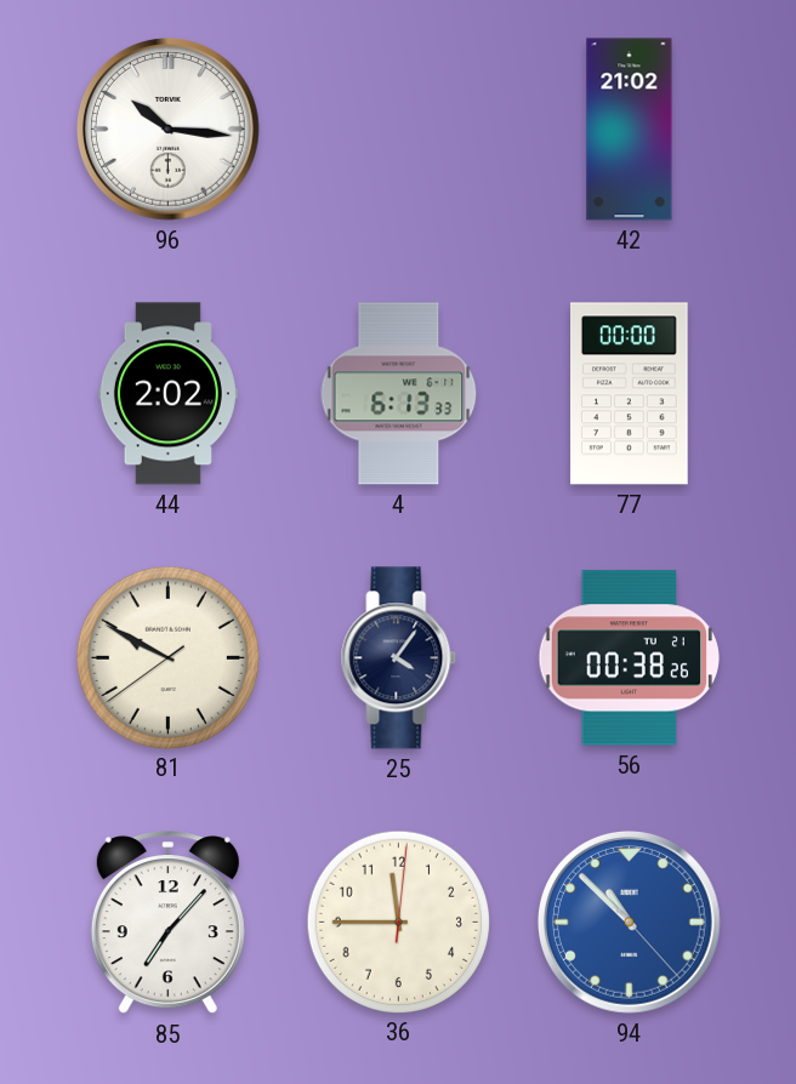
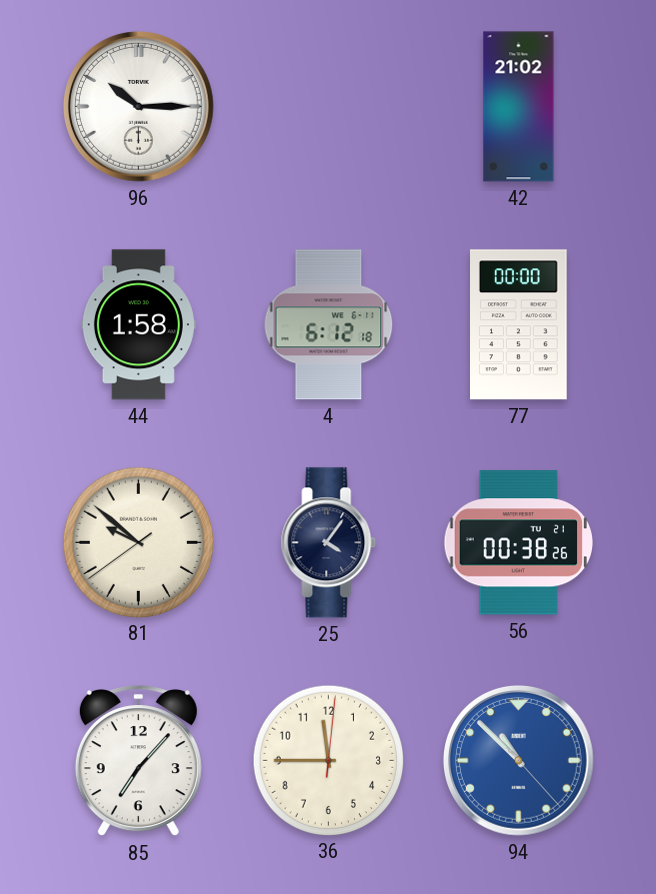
96: 10:16 -> 10:15
44: 2:02 -> 1:58
4: 6:13 -> 6:12
81: 9:49 -> 9:51
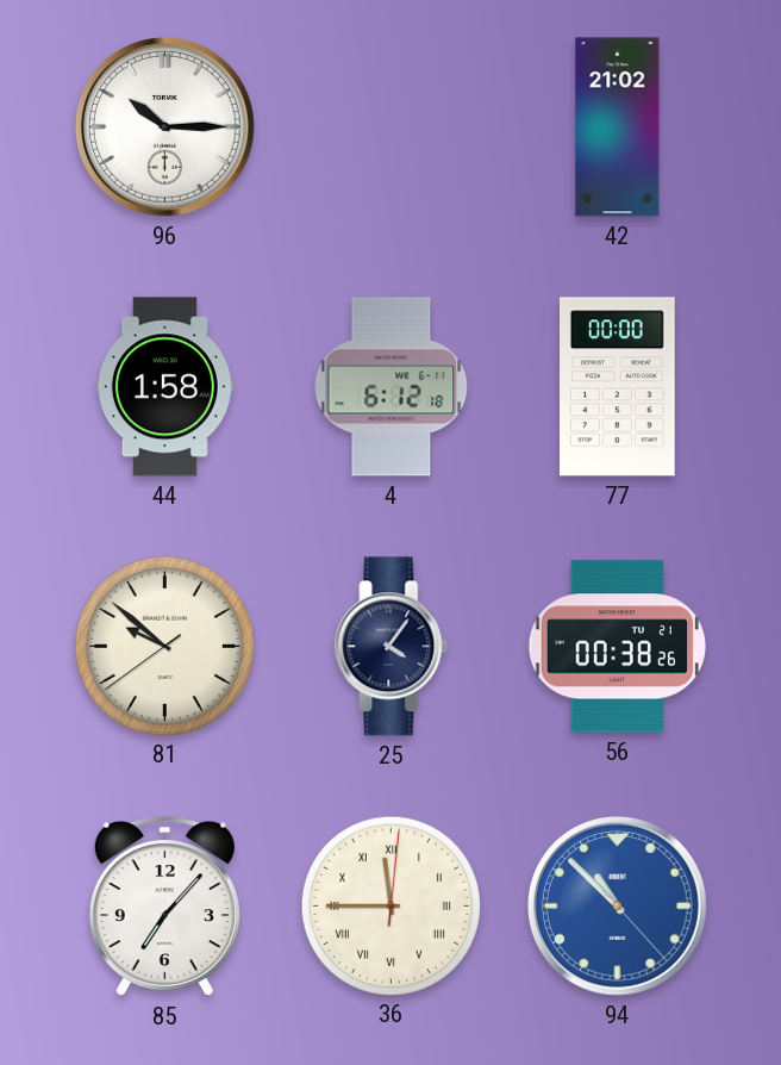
36 numerals: Arabic -> Roman
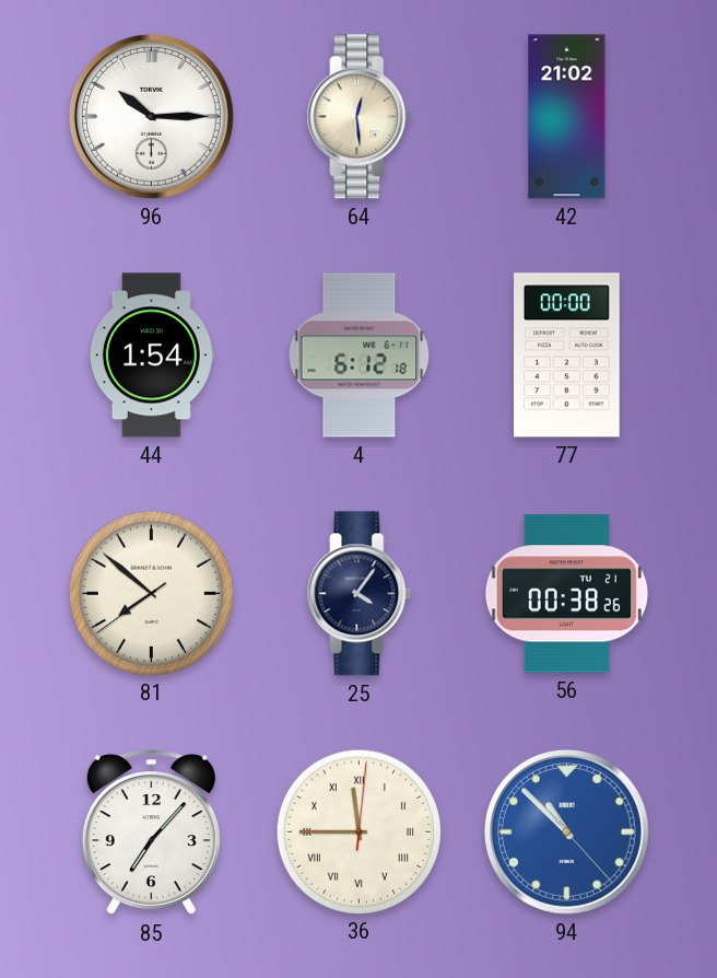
64: none -> 12:29
44: 1:58 -> 1:54
81: 9:51 -> 7:51
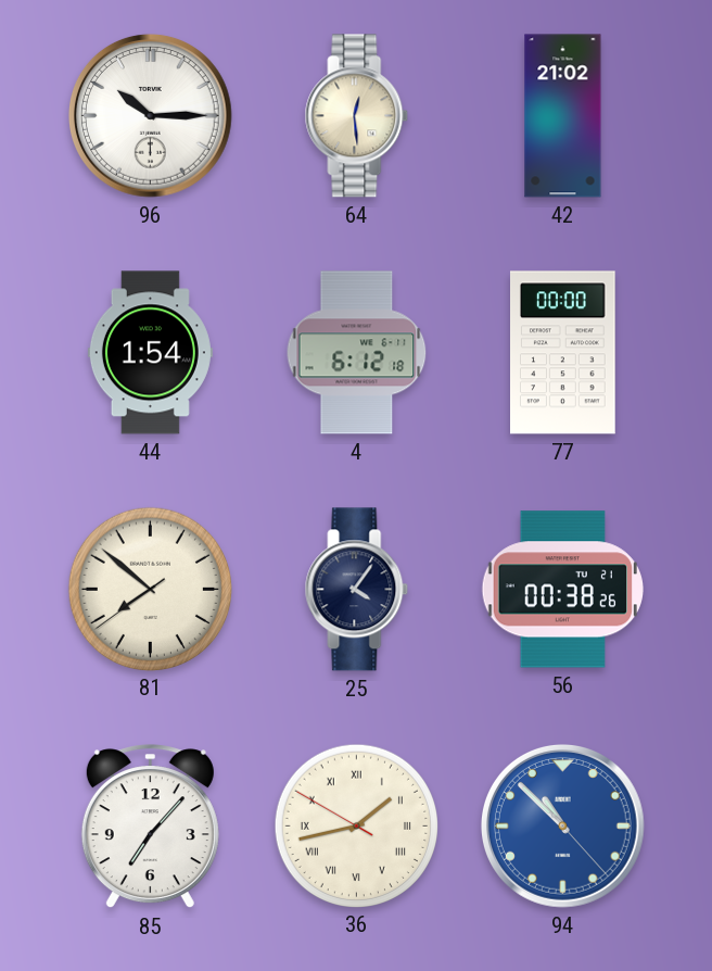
36: 11:45 -> 1:42
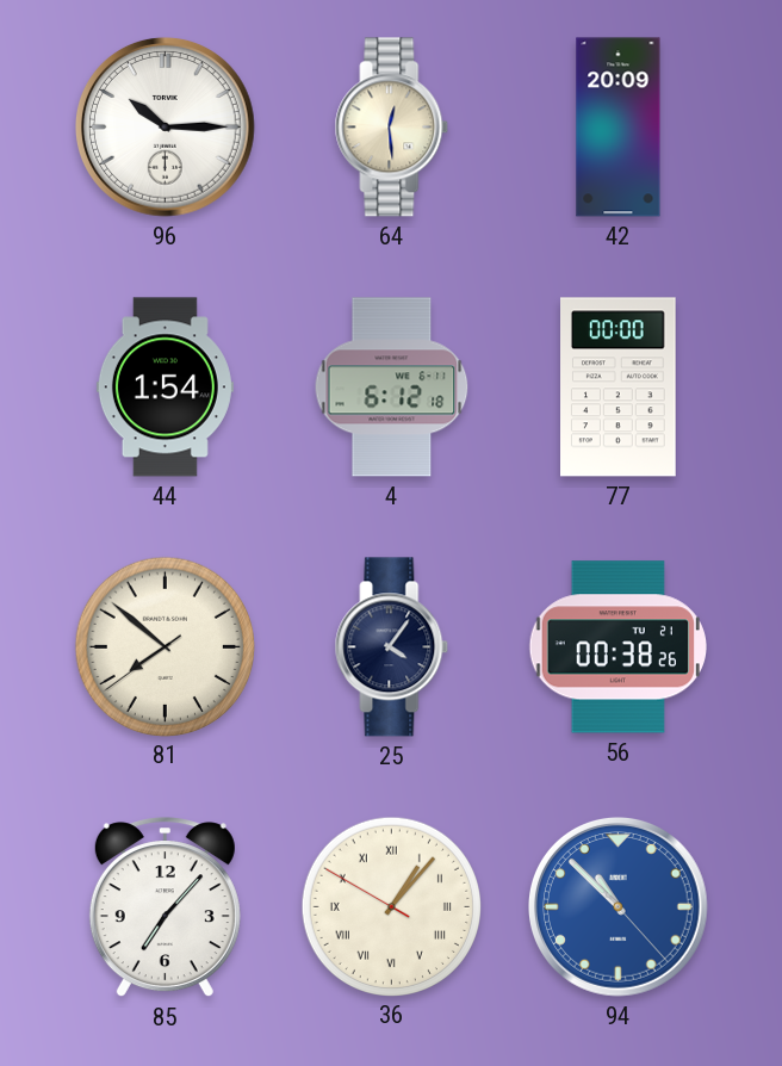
42: 21:02 -> 20:09
36: 1:42 -> 1:06
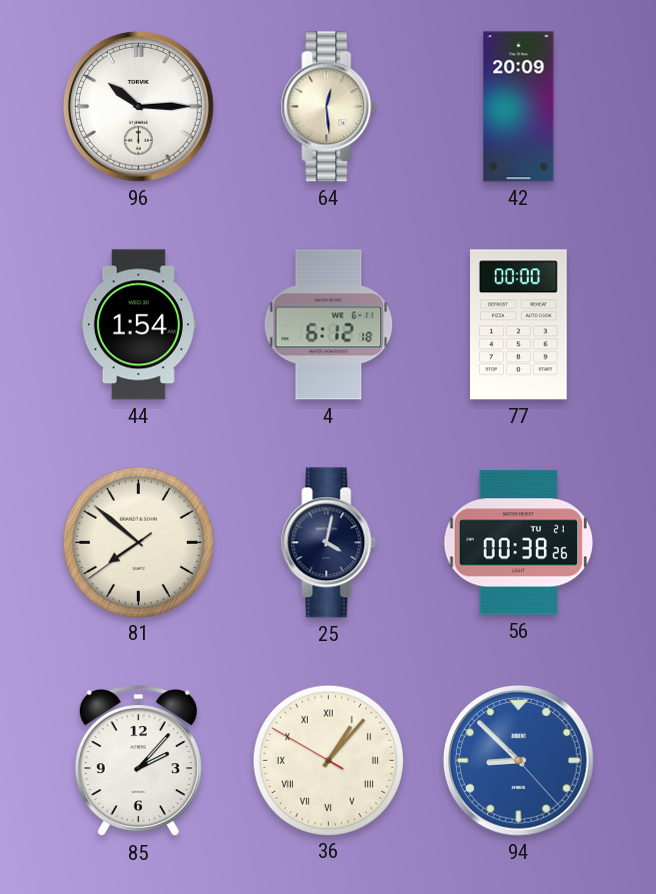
25: 4:06 -> 4:02
85: 7:07 -> 2:07
94: 10:52 -> 8:52
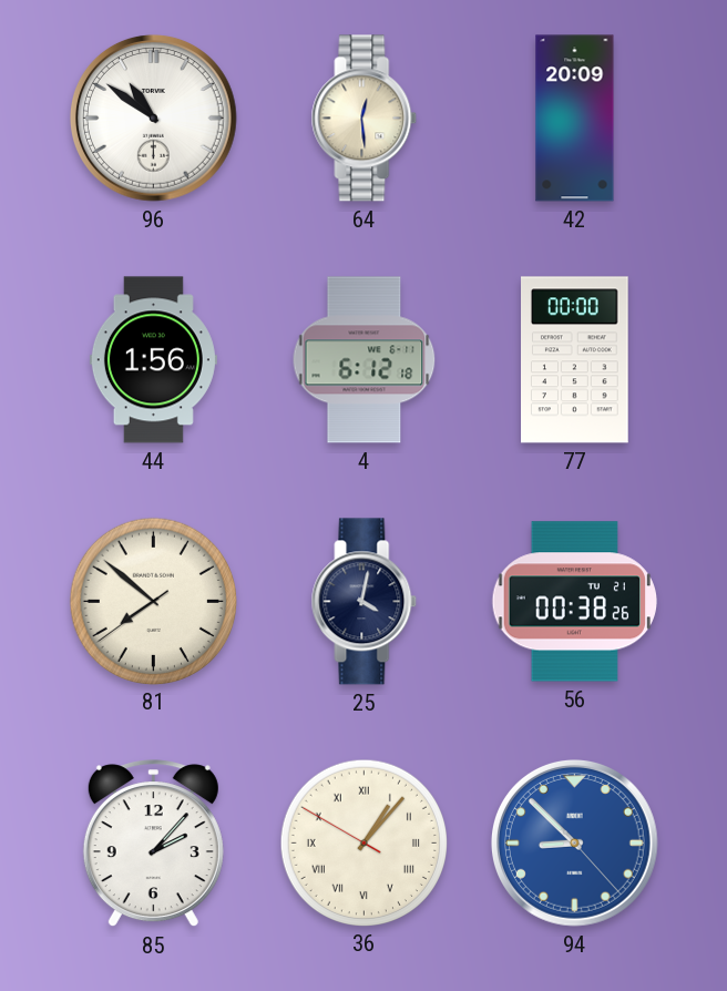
96: 10:15 -> 10:51
44: 1:54 -> 1:56
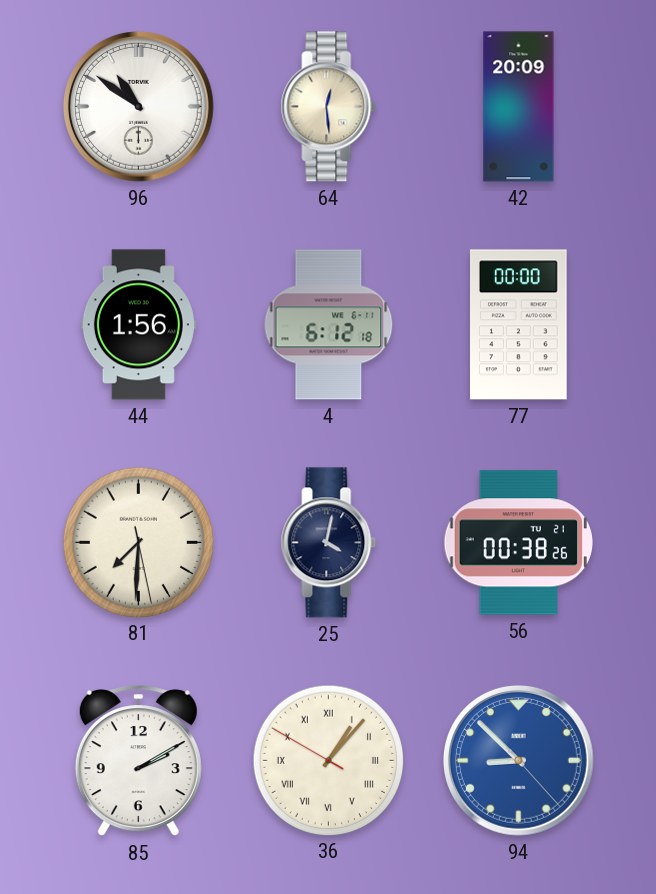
81: 7:51 -> 7:30
85: 2:07 -> 2:10
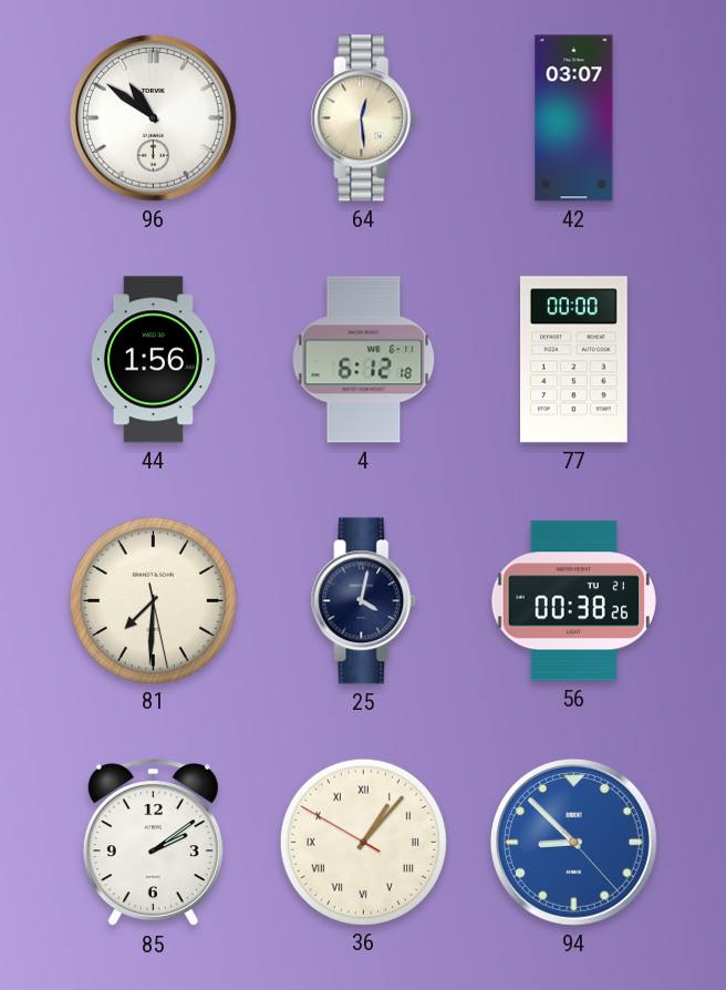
42: 20:09 -> 03:07
85: 2:10 -> 2:09
